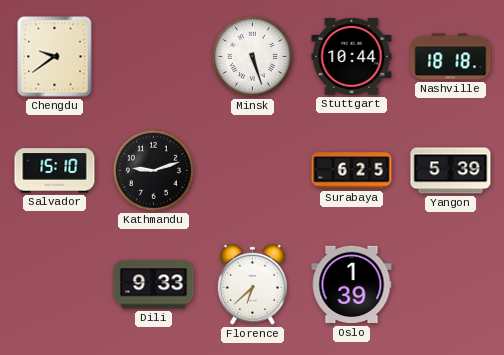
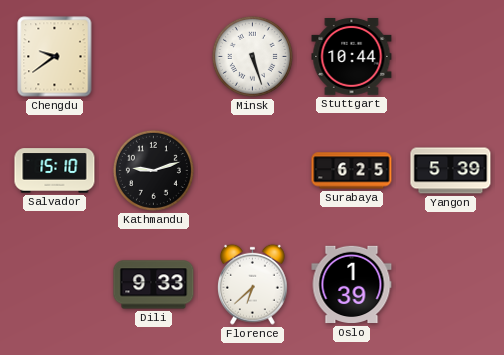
Nashville: 18:18 -> none
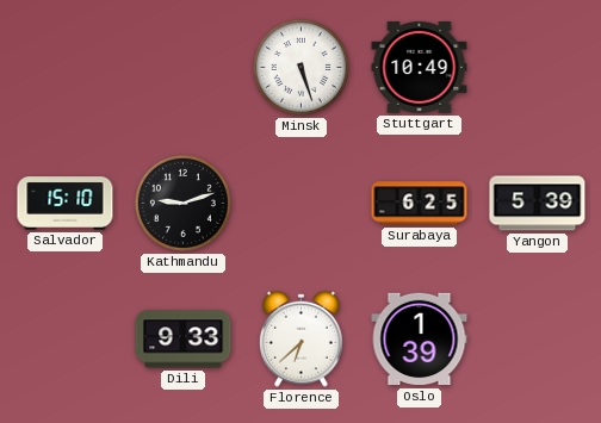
Chengdu: 9:39 -> none
Stuttgart: 10:44 -> 10:49
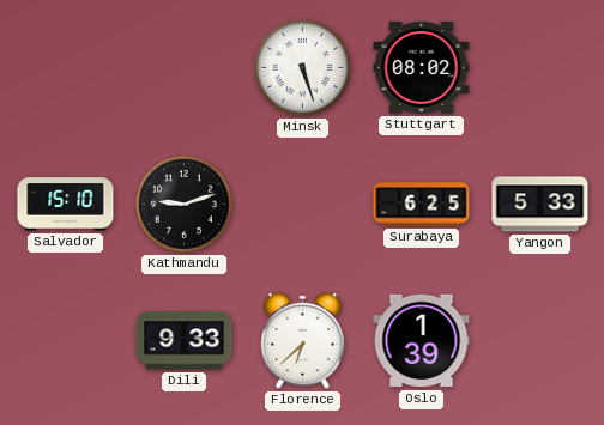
Stuttgart: 10:49 -> 08:02
Yangon: 5:39 -> 5:33
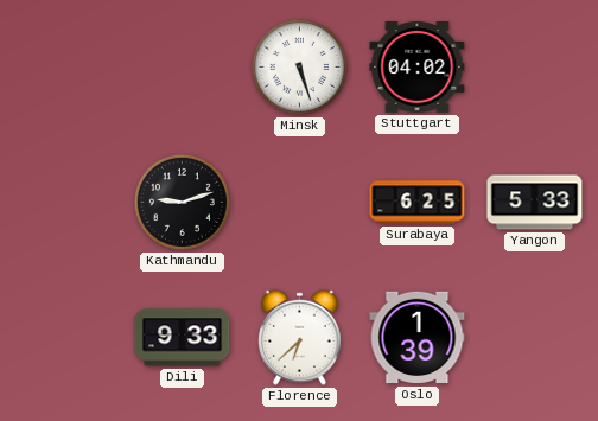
Stuttgart: 08:02 -> 04:02
Salvador: 15:10 -> none
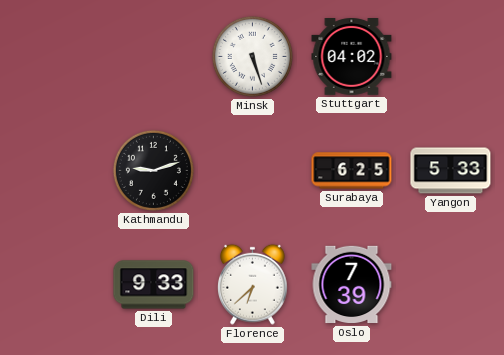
Oslo: 1:39 -> 7:39
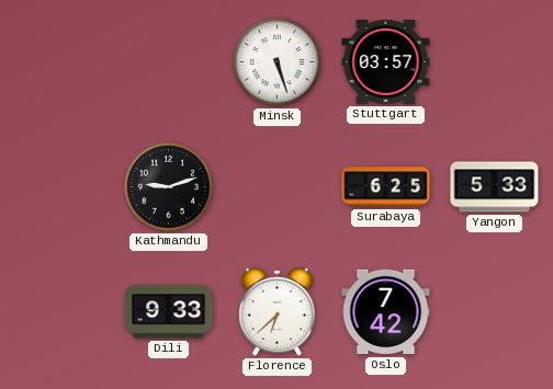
Stuttgart: 04:02 -> 03:57
Oslo: 7:39 -> 7:42
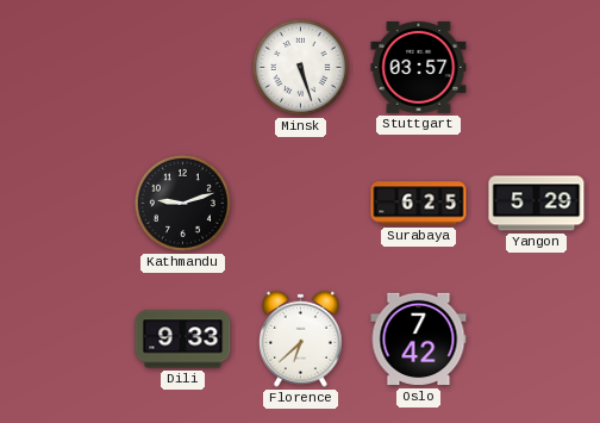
Yangon: 5:33 -> 5:29
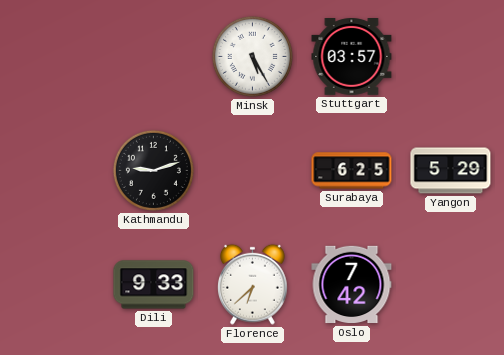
Minsk: 5:27 -> 5:25
